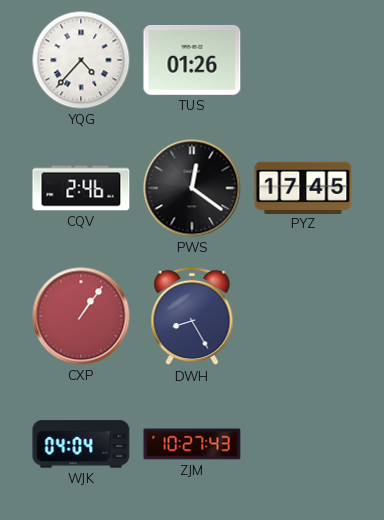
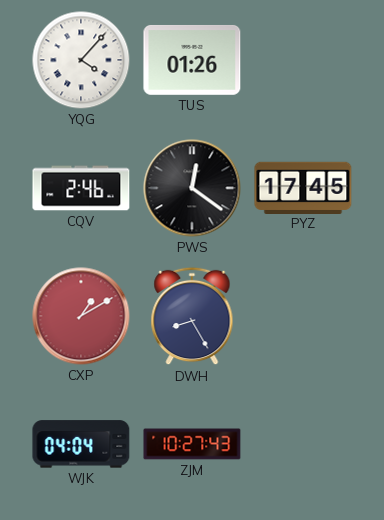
YQG: 4:37 -> 4:07
CXP: 1:06 -> 1:10
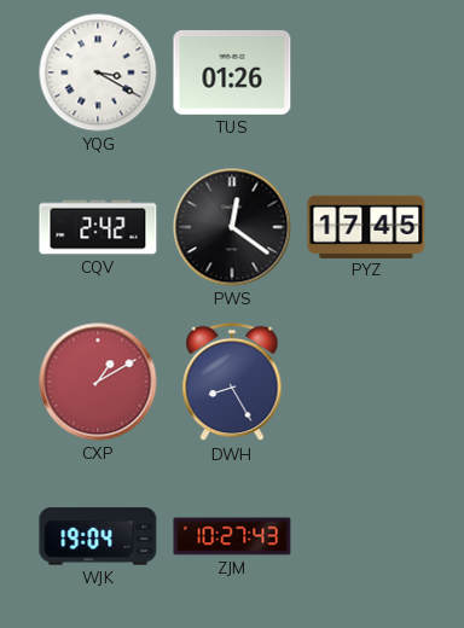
YQG: 4:07 -> 3:20
CQV: 2:46 -> 2:42
WJK: 04:04 -> 19:04
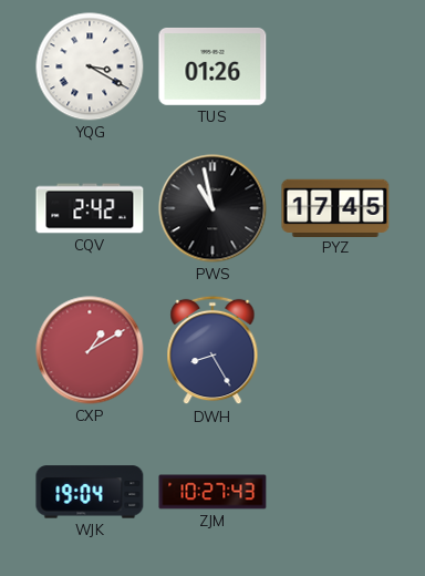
PWS: 12:21 -> 10:58
